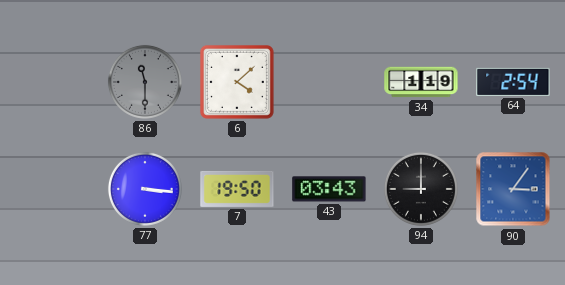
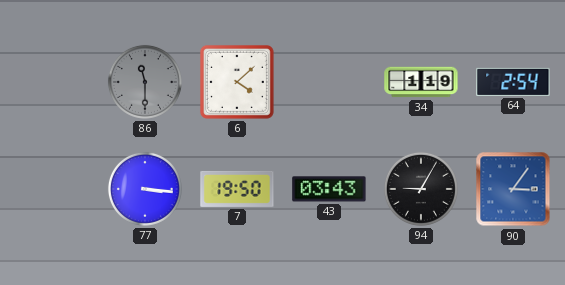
94: 9:00 -> 9:05
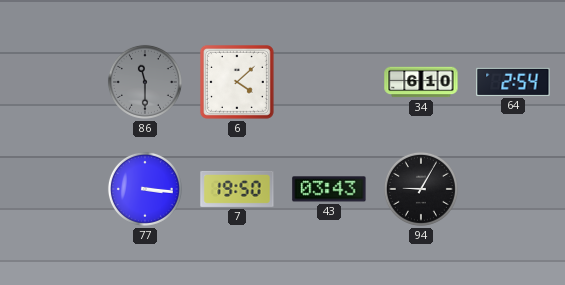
34: 1:19 -> 6:10
90: 3:06 -> none
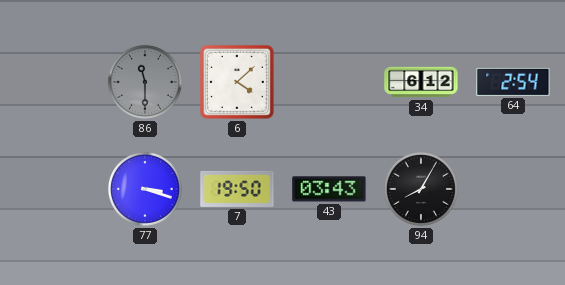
34: 6:10 -> 6:12
77: 3:16 -> 3:18
94: 9:05 -> 8:05
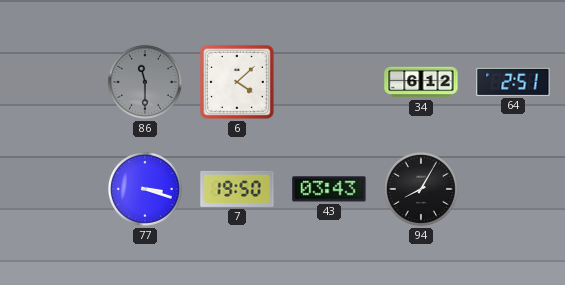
64: 2:54 -> 2:51
